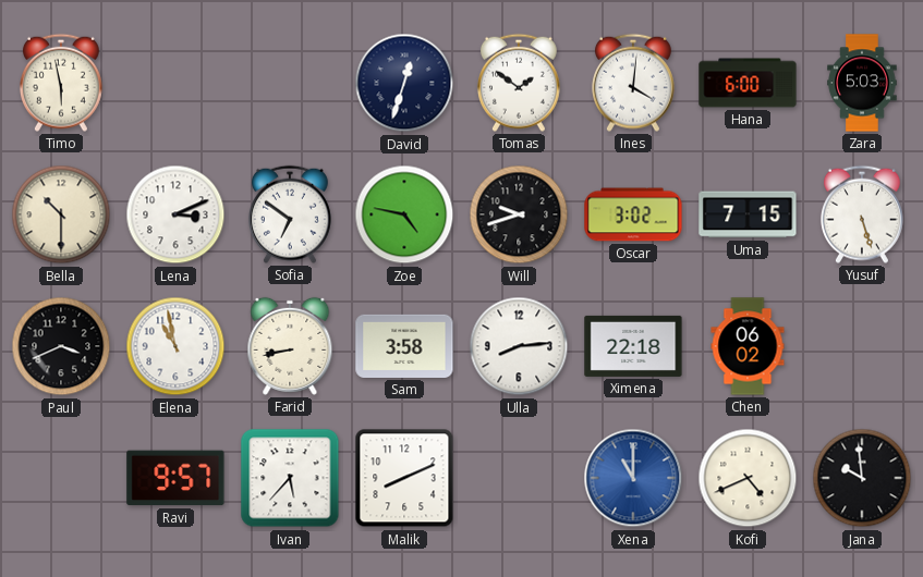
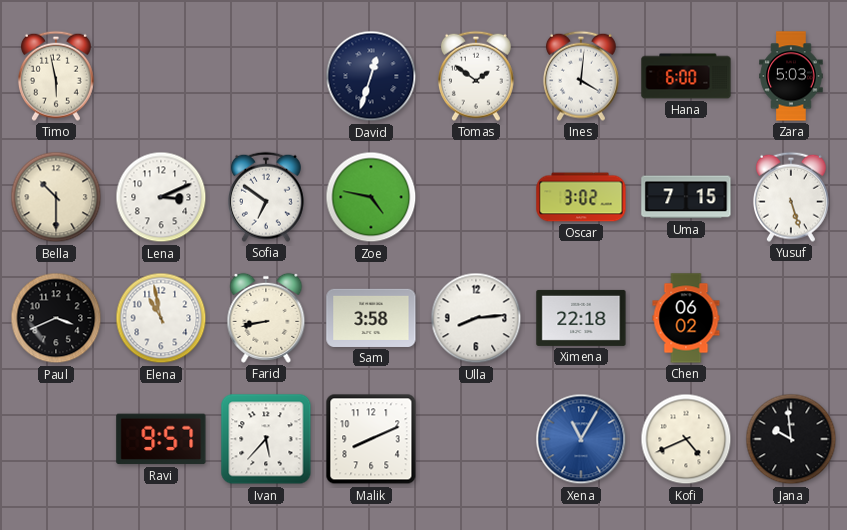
Will: 9:42 -> none
Xena: 11:00 -> 11:05
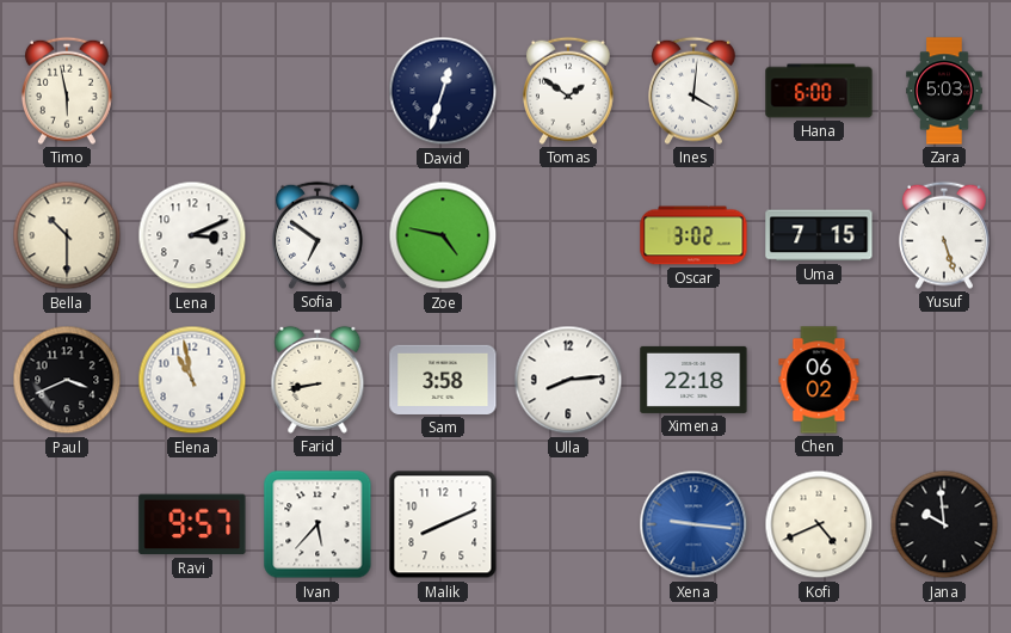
Xena: 11:05 -> 9:16
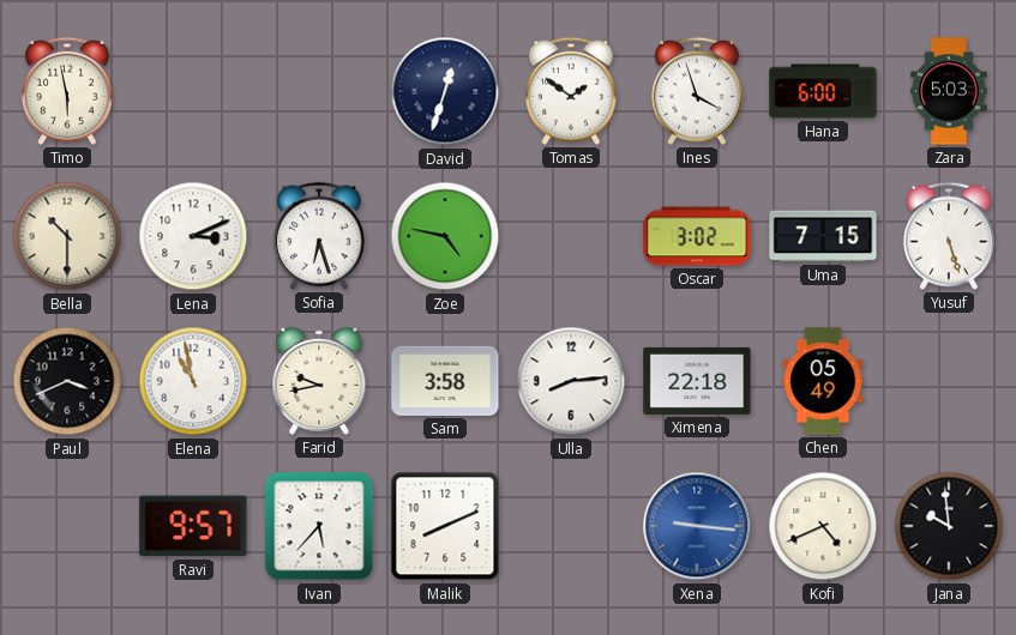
Ines: 4:01 -> 3:57
Sofia: 6:51 -> 6:27
Farid: 8:43 -> 9:43
Chen: 06:02 -> 05:49
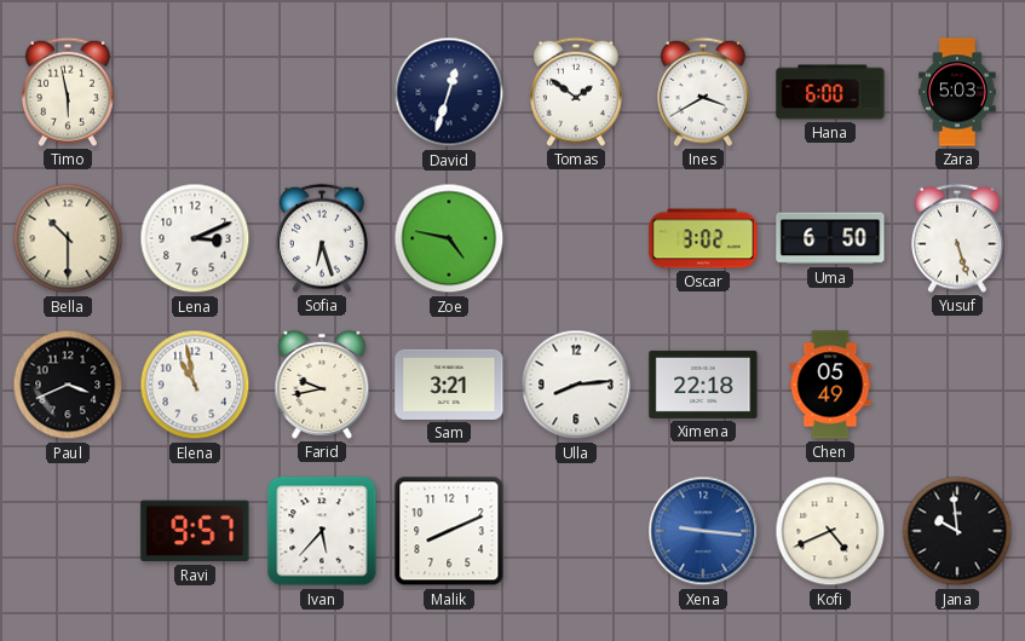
Ines: 3:57 -> 3:40
Uma: 7:15 -> 6:50
Sam: 3:58 -> 3:21
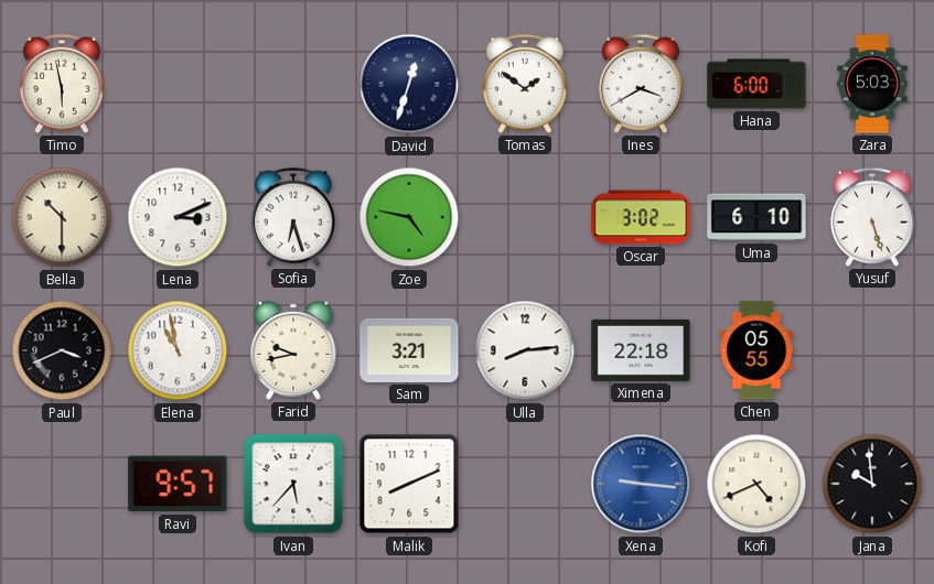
Uma: 6:50 -> 6:10
Chen: 05:49 -> 05:55
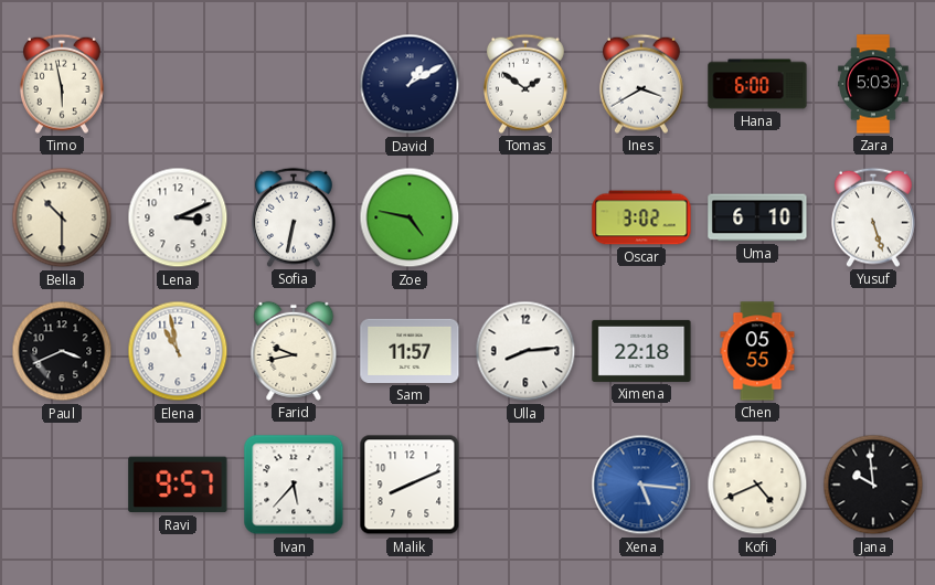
David: 12:33 -> 1:10
Sofia: 6:27 -> 6:32
Sam: 3:21 -> 11:57
Xena: 9:16 -> 5:16
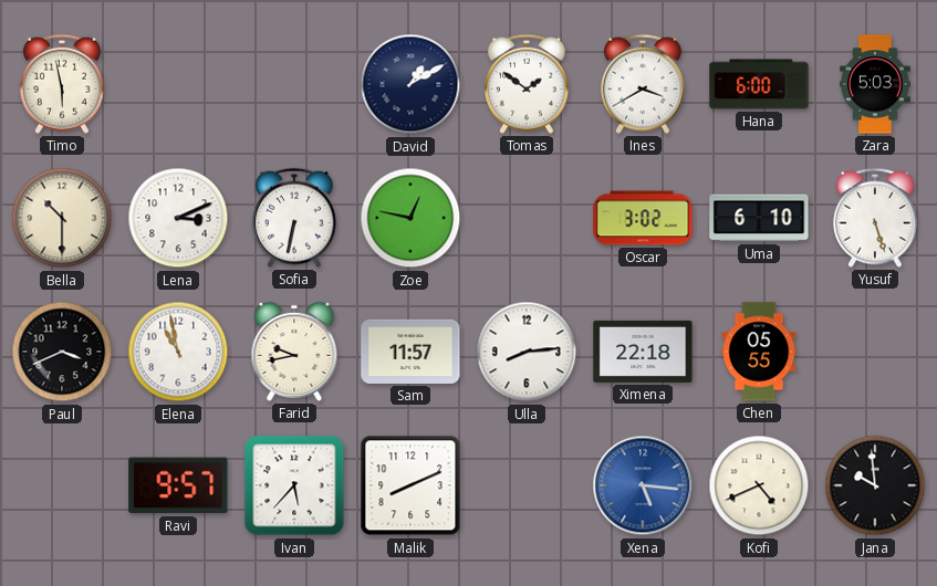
Zoe: 4:47 -> 12:47
